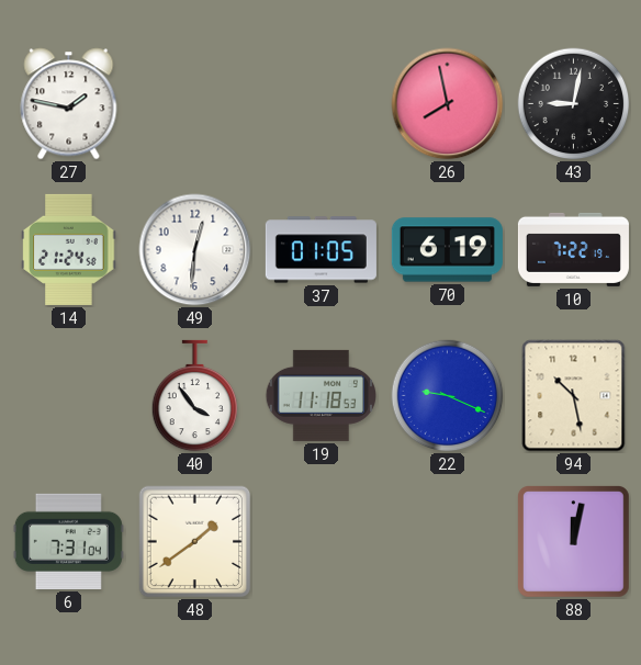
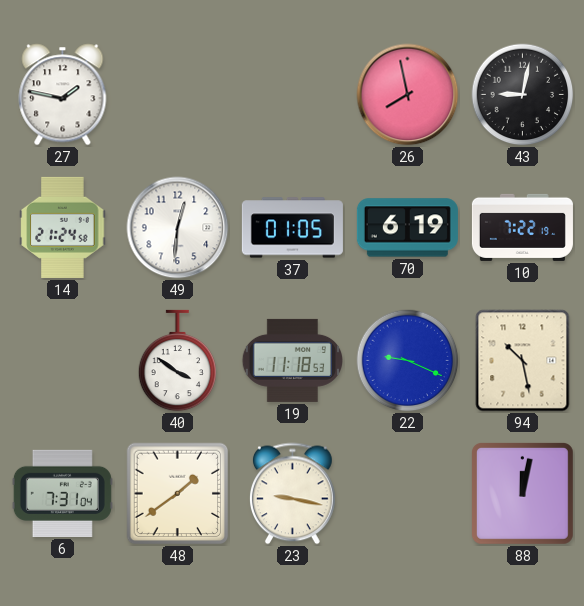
40: 3:54 -> 3:51
23: none -> 9:17
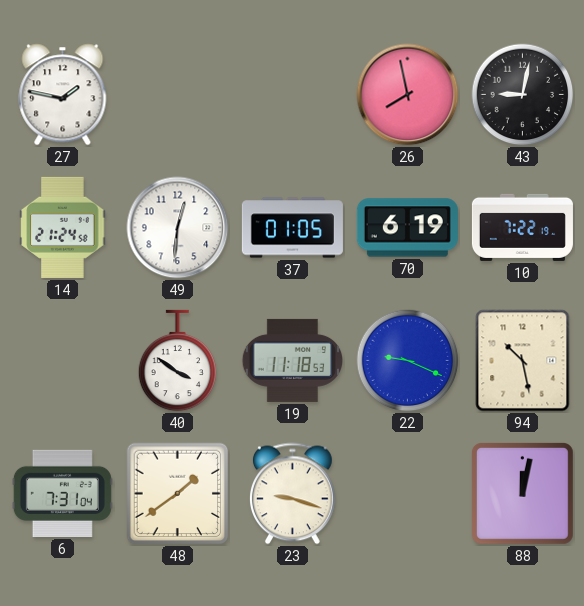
23: 9:17 -> 9:18
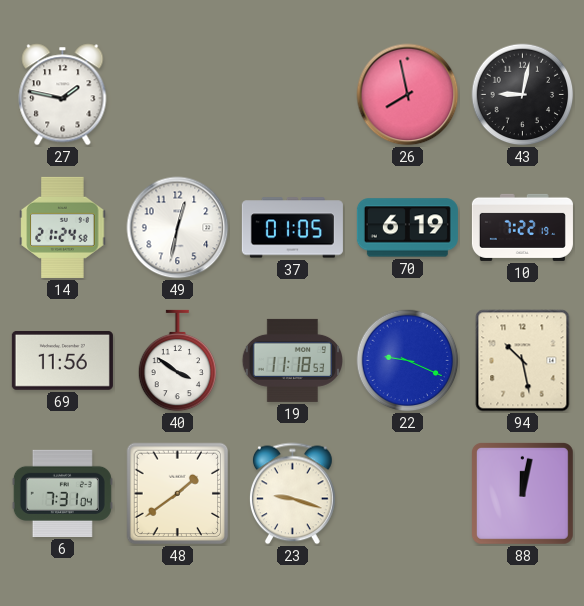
49: 12:31 -> 12:32
69: none -> 11:56
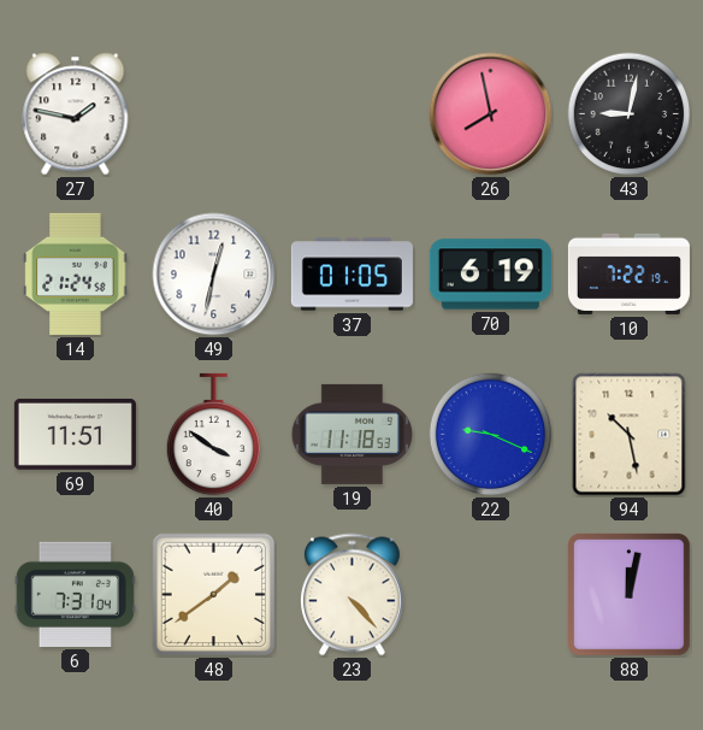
69: 11:56 -> 11:51
23: 9:18 -> 4:23
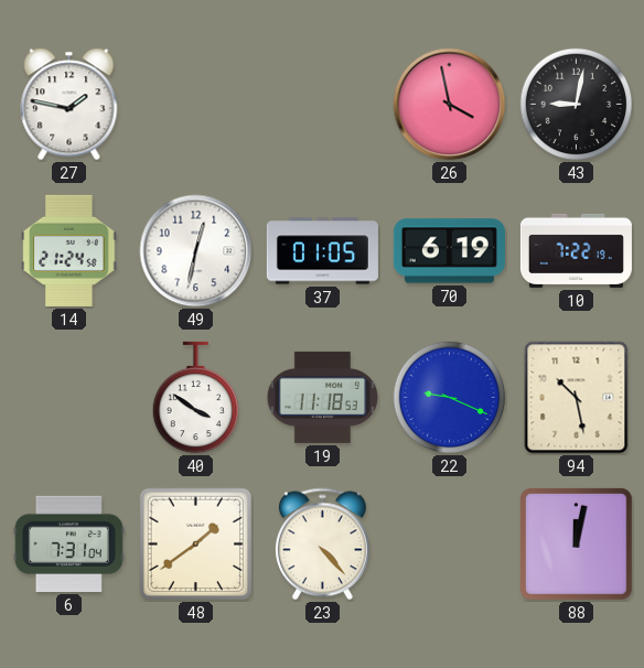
26: 7:58 -> 3:58
69: 11:51 -> none
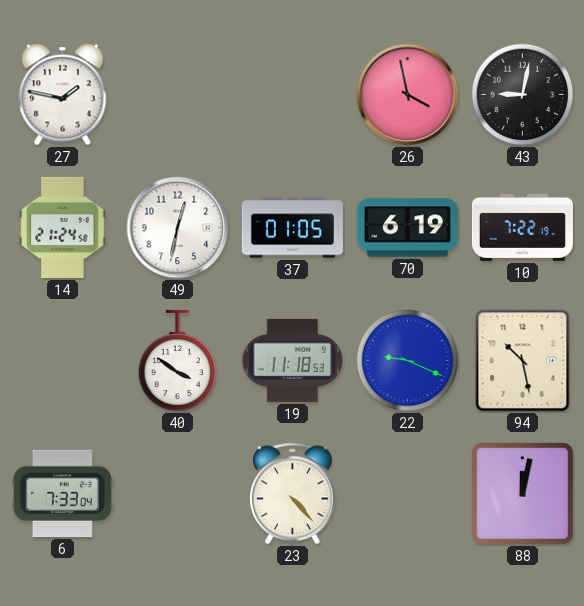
6: 7:31 -> 7:33
48: 1:39 -> none
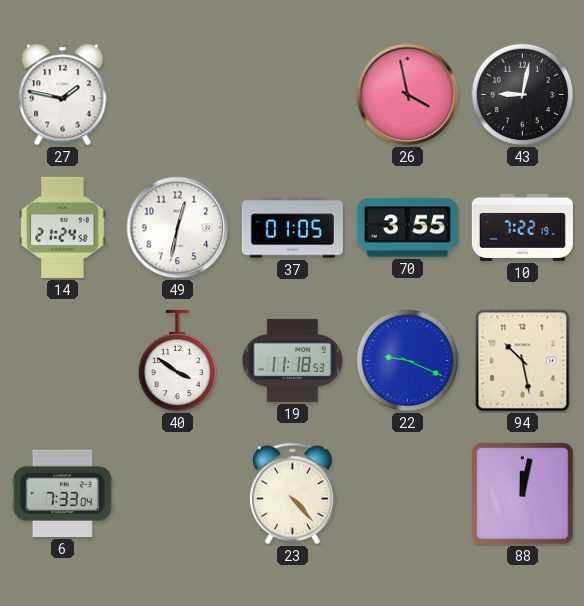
70: 6:19 -> 3:55
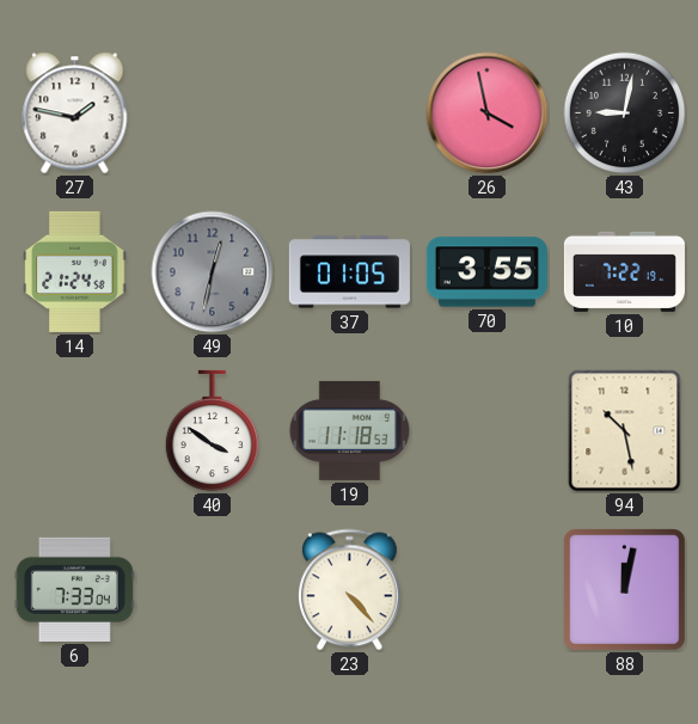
49 dial: white -> grey
22: 9:19 -> none
